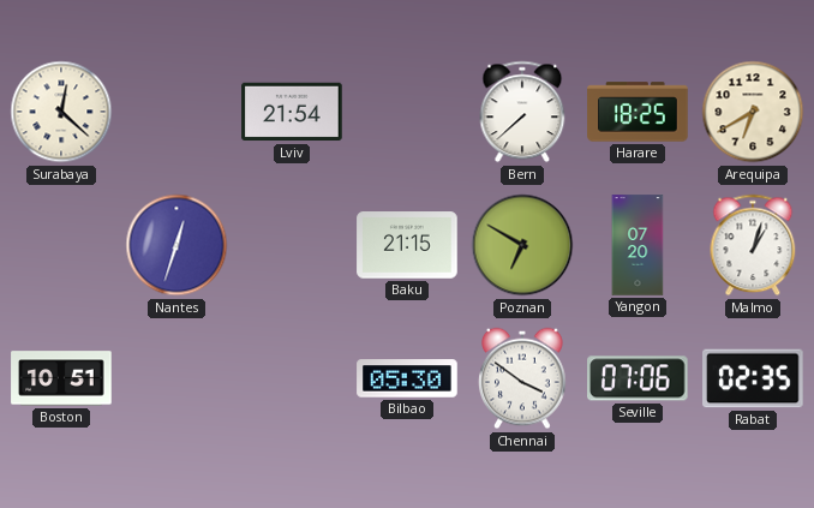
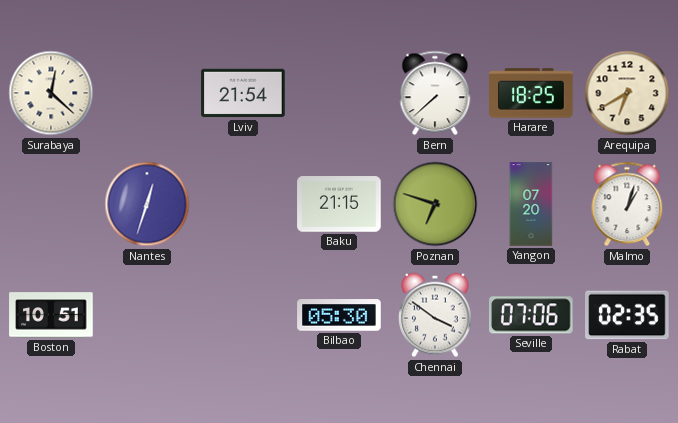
Poznan: 6:50 -> 6:48
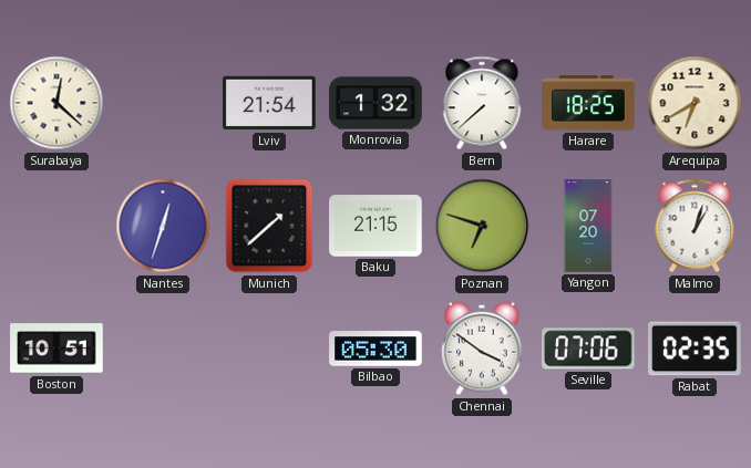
Monrovia: none -> 1:32
Munich: none -> 1:38
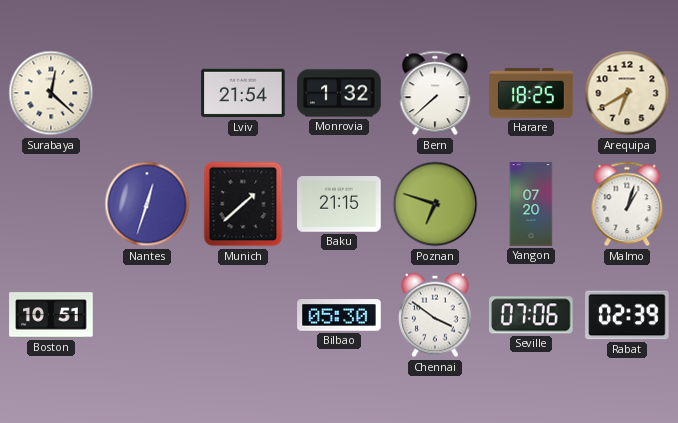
Rabat: 02:35 -> 02:39
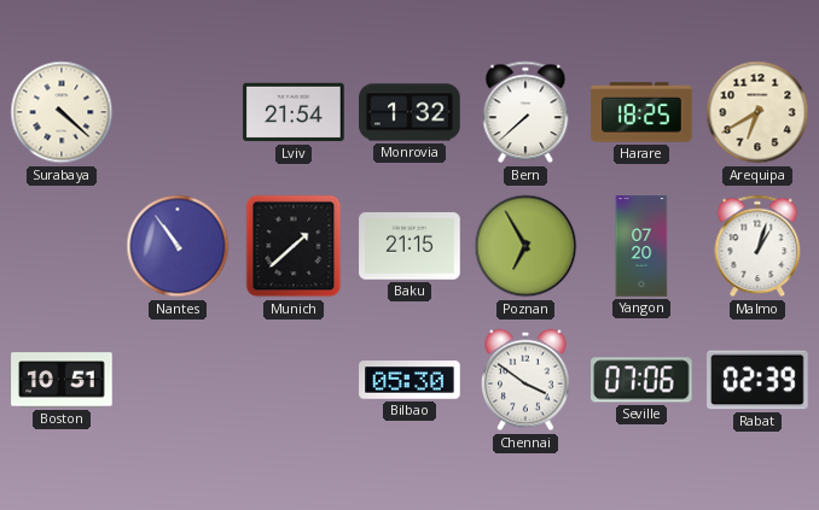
Surabaya: 12:22 -> 4:22
Nantes: 12:33 -> 10:54
Poznan: 6:48 -> 6:55
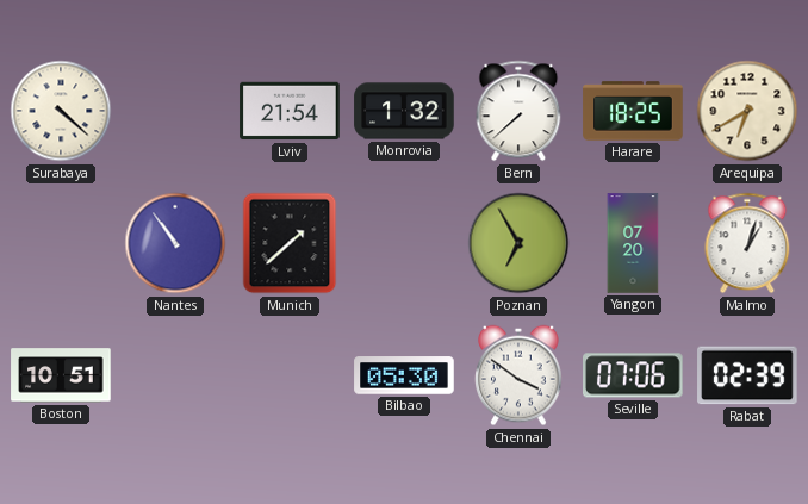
Baku: 21:15 -> none
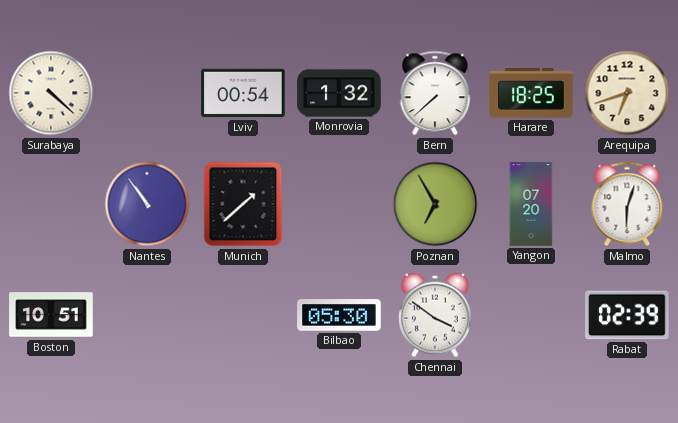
Lviv: 21:54 -> 00:54
Arequipa: 6:40 -> 6:42
Malmo: 1:03 -> 6:03
Seville: 07:06 -> none
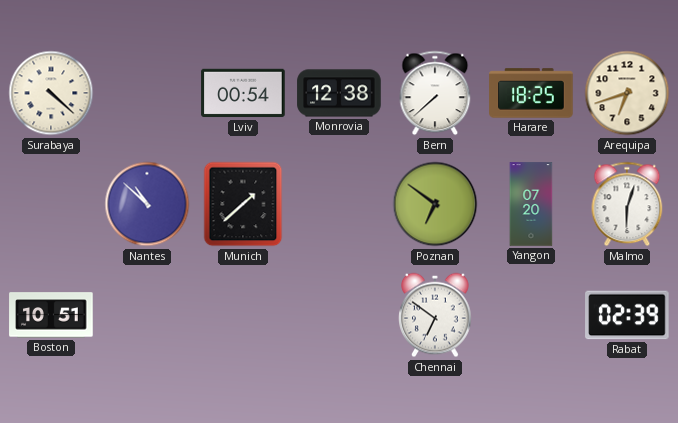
Monrovia: 1:32 -> 12:38
Nantes: 10:54 -> 10:52
Poznan: 6:55 -> 6:51
Bilbao: 05:30 -> none
Chennai: 3:51 -> 6:51
